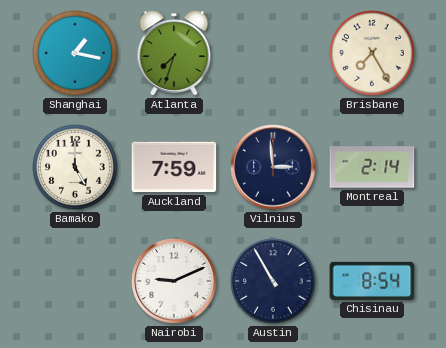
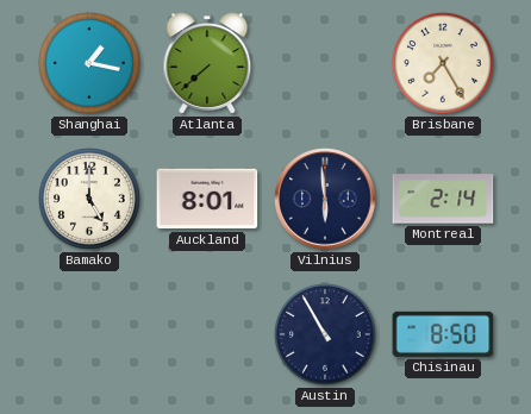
Atlanta: 7:33 -> 7:38
Auckland: 7:59 -> 8:01
Vilnius: 2:59 -> 5:59
Nairobi: 9:11 -> none
Chisinau: 8:54 -> 8:50
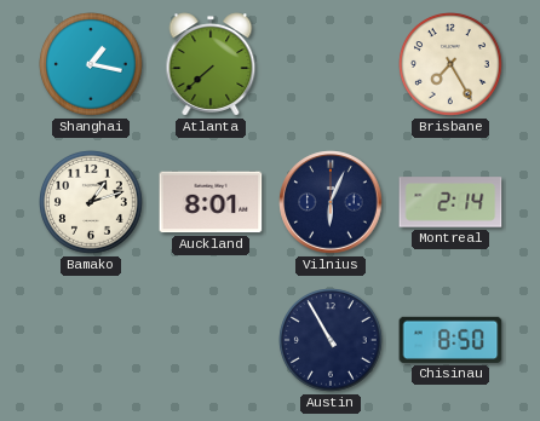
Bamako: 5:00 -> 1:12
Vilnius: 5:59 -> 6:04
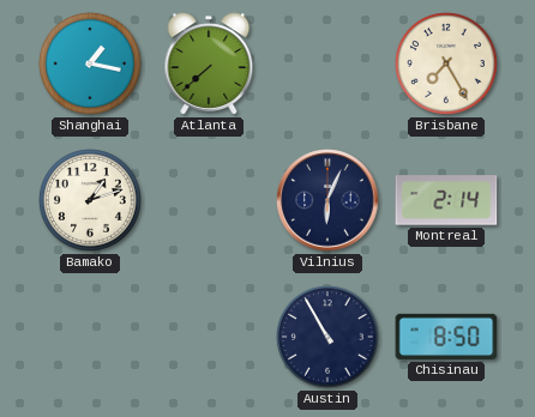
Auckland: 8:01 -> none
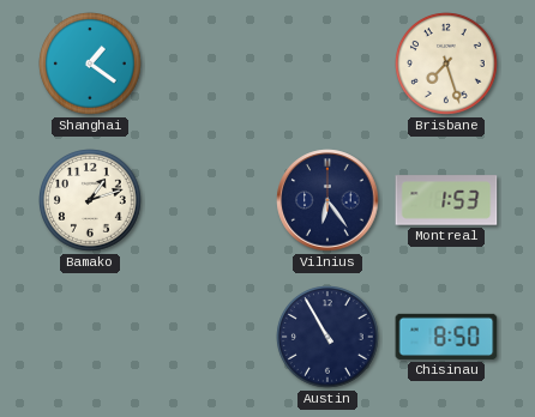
Shanghai: 1:17 -> 1:21
Atlanta: 7:38 -> none
Brisbane: 7:25 -> 7:27
Vilnius: 6:04 -> 6:24
Montreal: 2:14 -> 1:53
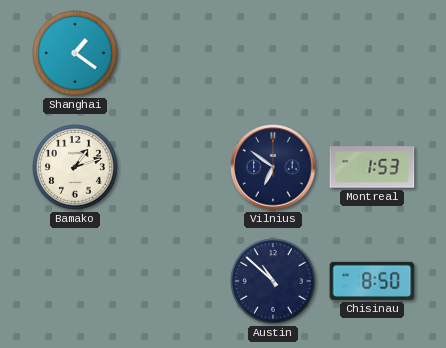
Brisbane: 7:27 -> none
Vilnius: 6:24 -> 6:51
Austin: 10:55 -> 10:52
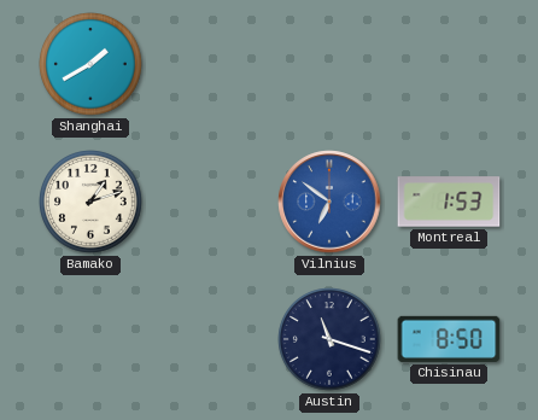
Shanghai: 1:21 -> 1:40
Vilnius dial: navy -> blue
Austin: 10:52 -> 11:18
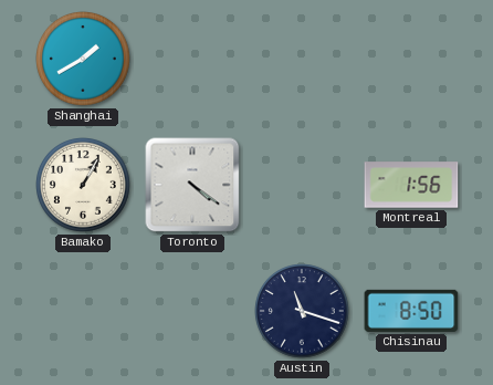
Bamako: 1:12 -> 1:05
Toronto: none -> 4:21
Vilnius: 6:51 -> none
Montreal: 1:53 -> 1:56
